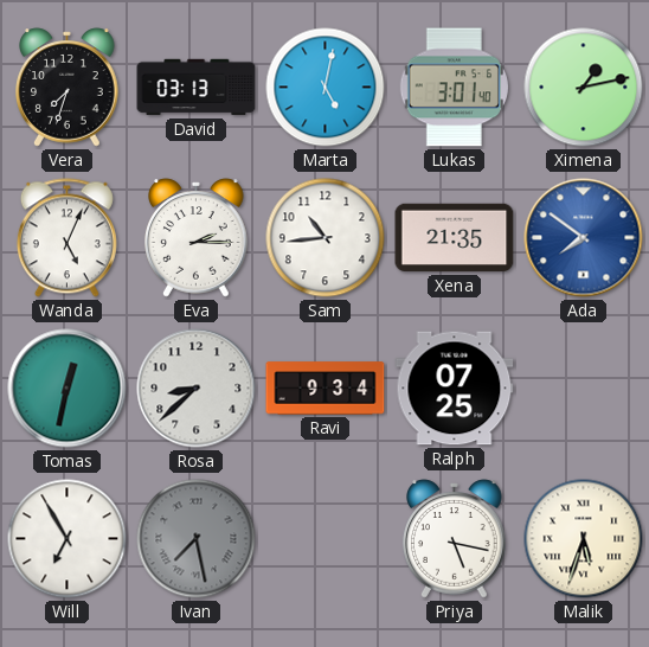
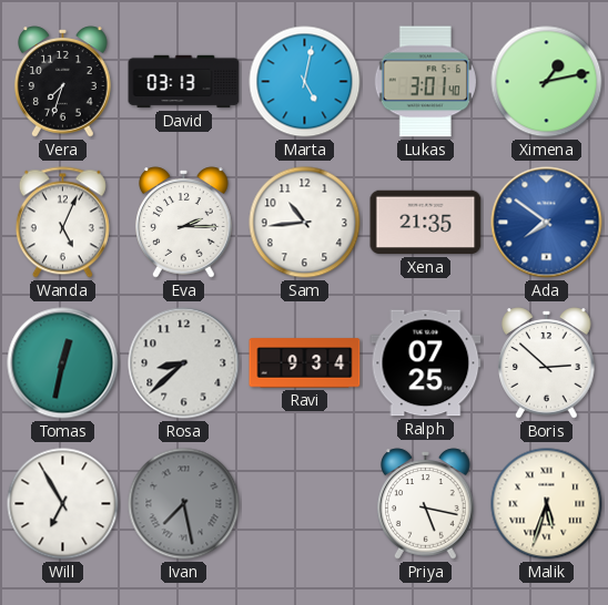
Boris: none -> 2:52
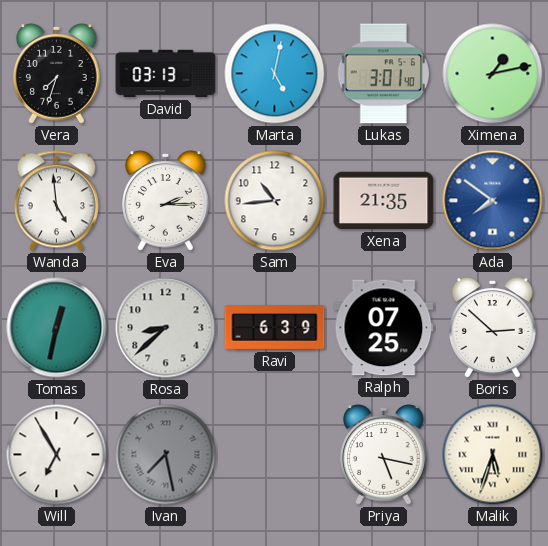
Wanda: 5:04 -> 4:59
Ravi: 9:34 -> 6:39
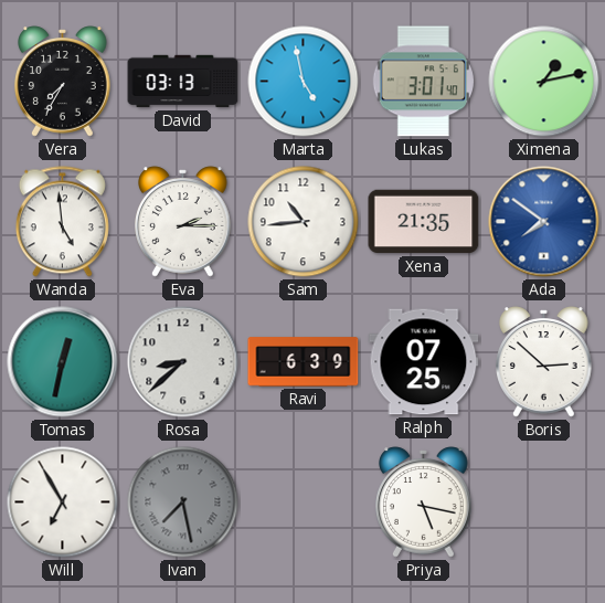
Vera: 7:33 -> 7:35
Marta: 5:02 -> 4:58
Malik: 5:33 -> none
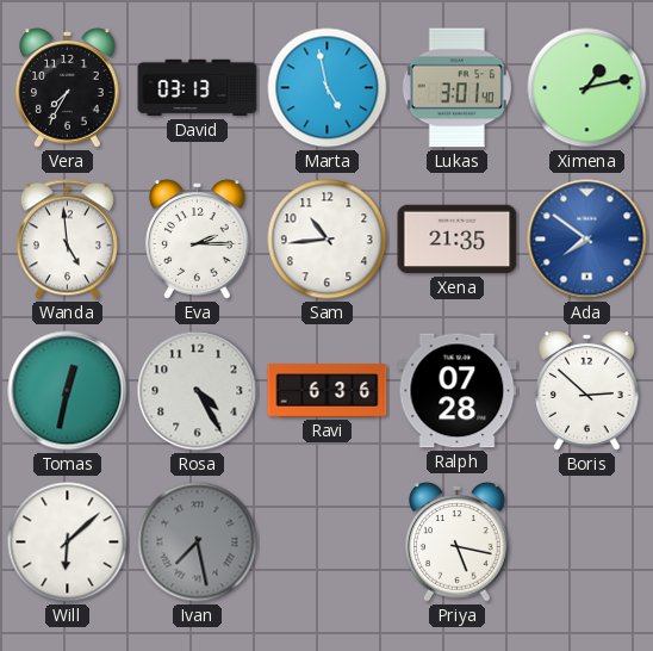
Rosa: 8:38 -> 4:25
Ravi: 6:39 -> 6:36
Ralph: 07:25 -> 07:28
Will: 6:55 -> 6:08
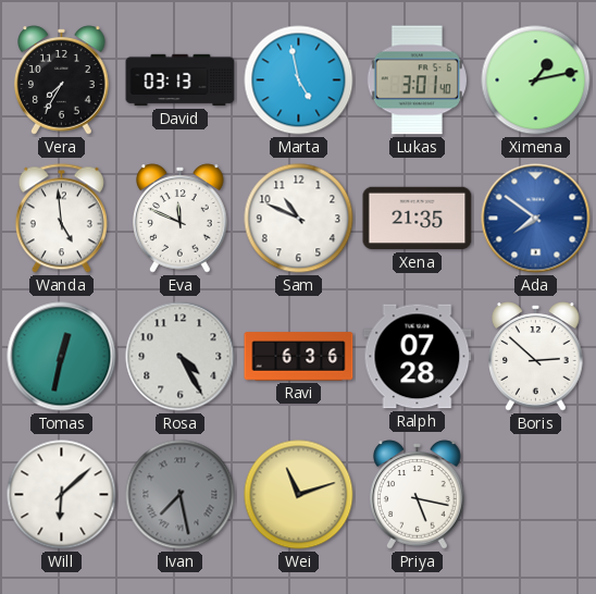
Eva: 2:15 -> 11:49
Sam: 10:44 -> 10:49
Wei: none -> 11:12
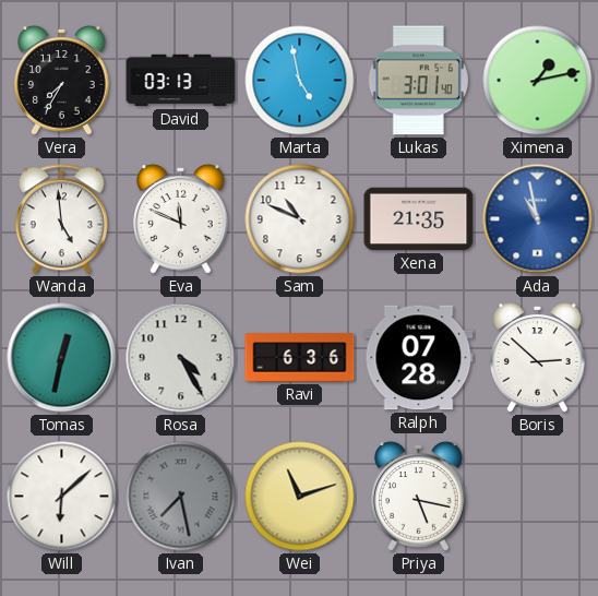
Ada: 7:51 -> 10:58
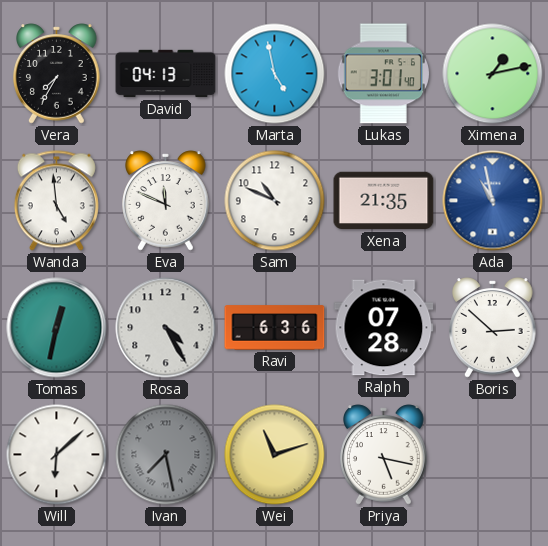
David: 03:13 -> 04:13
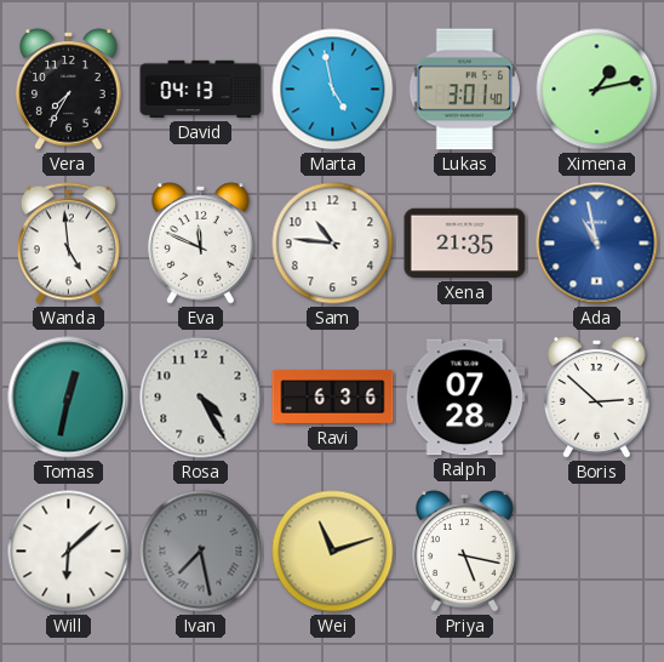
Sam: 10:49 -> 10:46
